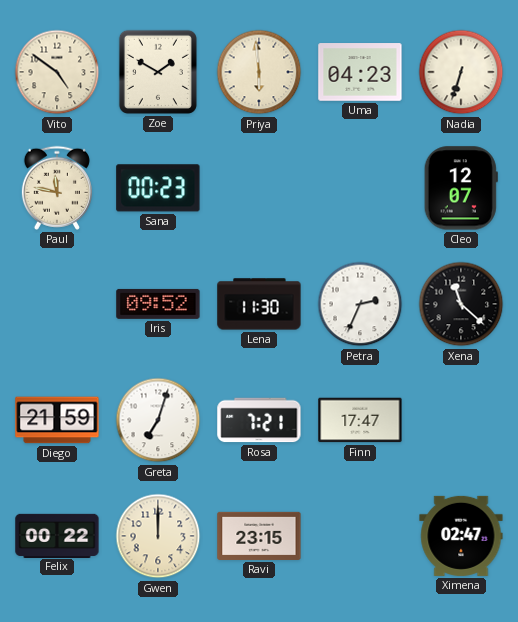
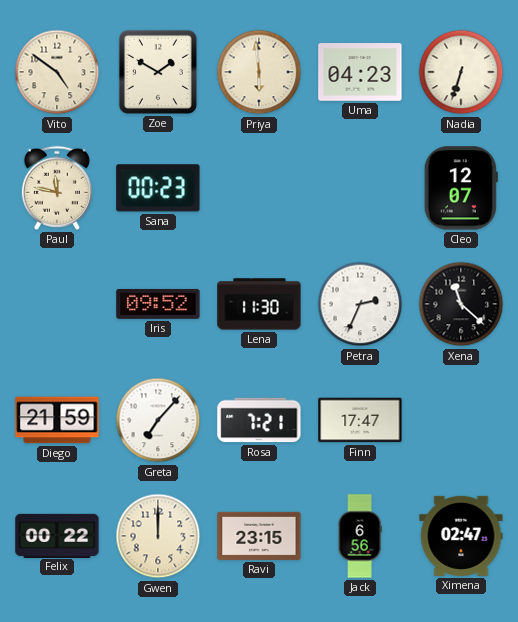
Greta: 7:03 -> 7:07
Jack: none -> 6:56
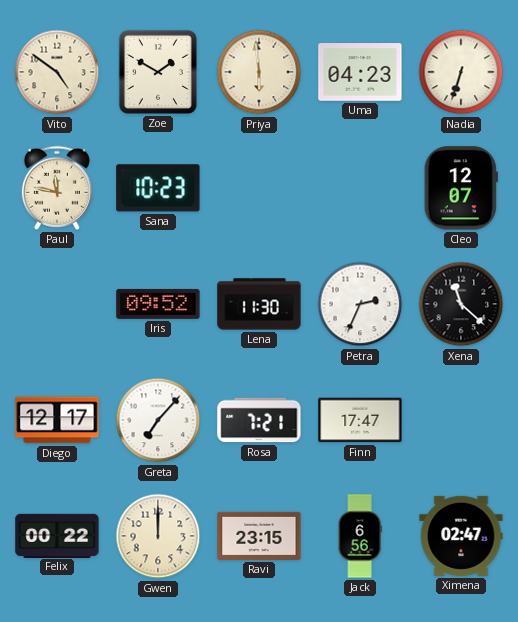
Sana: 00:23 -> 10:23
Diego: 21:59 -> 12:17
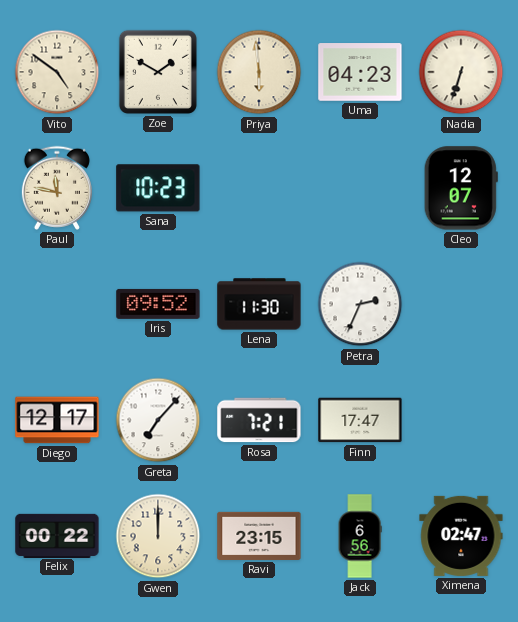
Xena: 11:22 -> none
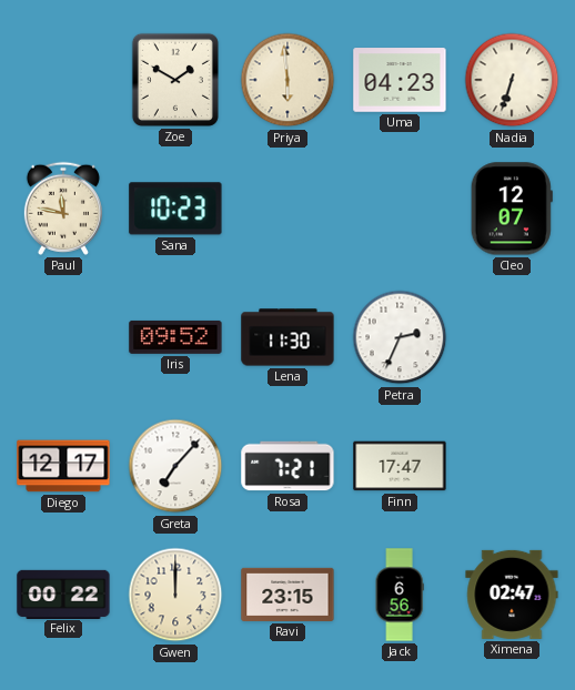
Vito: 4:51 -> none
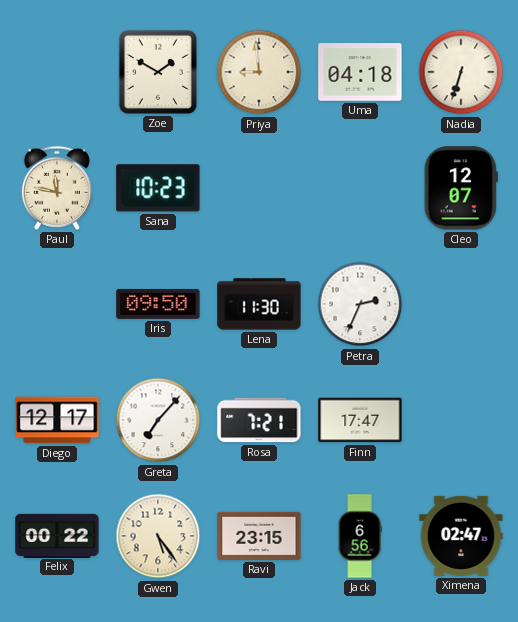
Priya: 5:59 -> 8:59
Uma: 04:23 -> 04:18
Iris: 09:52 -> 09:50
Gwen: 12:00 -> 5:24
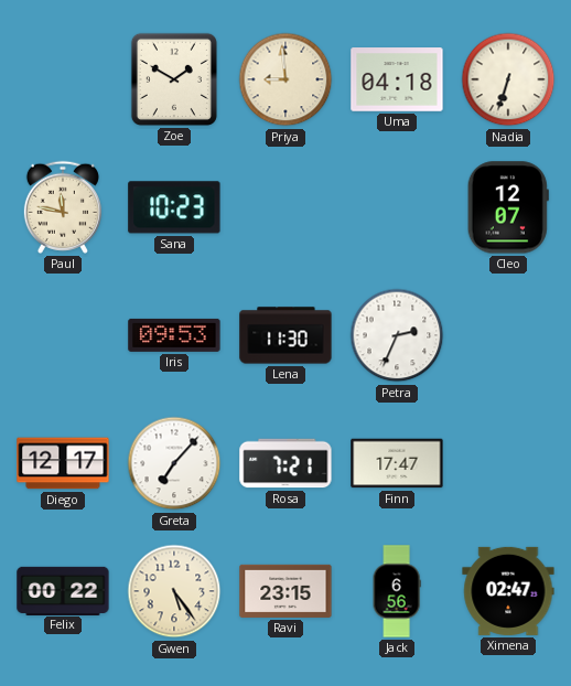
Iris: 09:50 -> 09:53
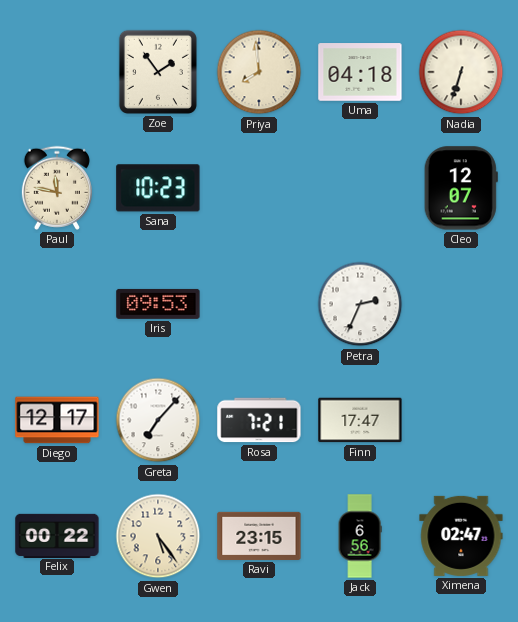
Zoe: 1:50 -> 1:54
Priya: 8:59 -> 7:59
Lena: 11:30 -> none
